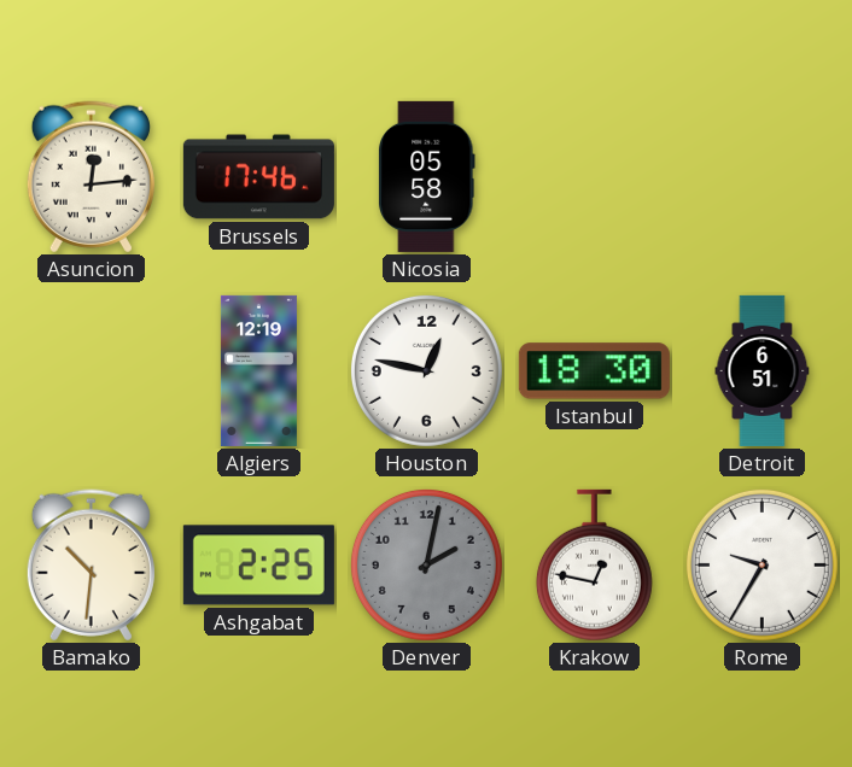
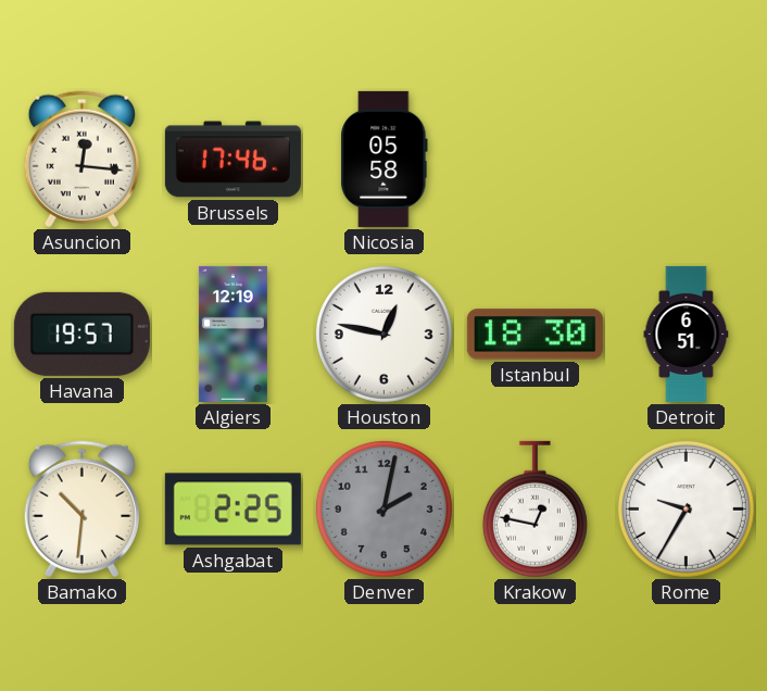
Asuncion: 12:14 -> 12:16
Havana: none -> 19:57
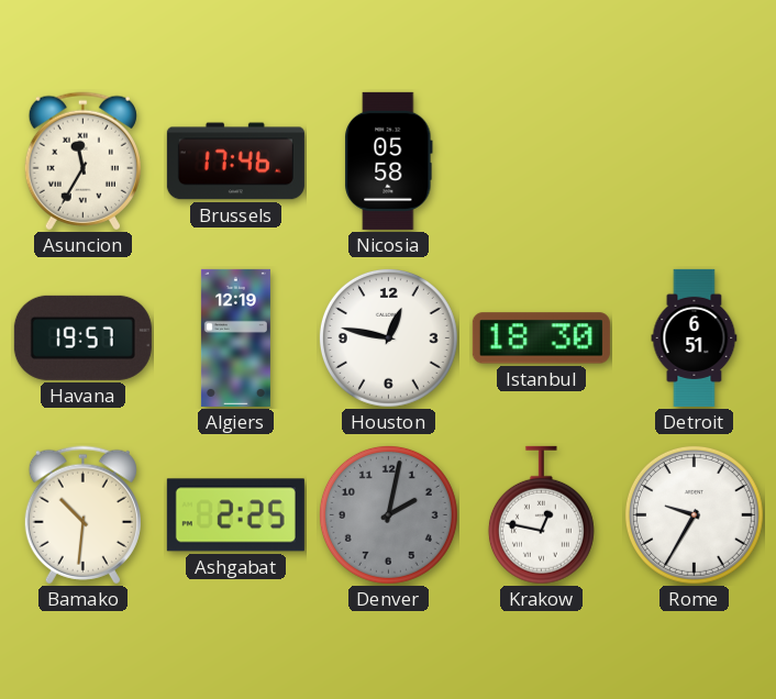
Asuncion: 12:16 -> 11:35
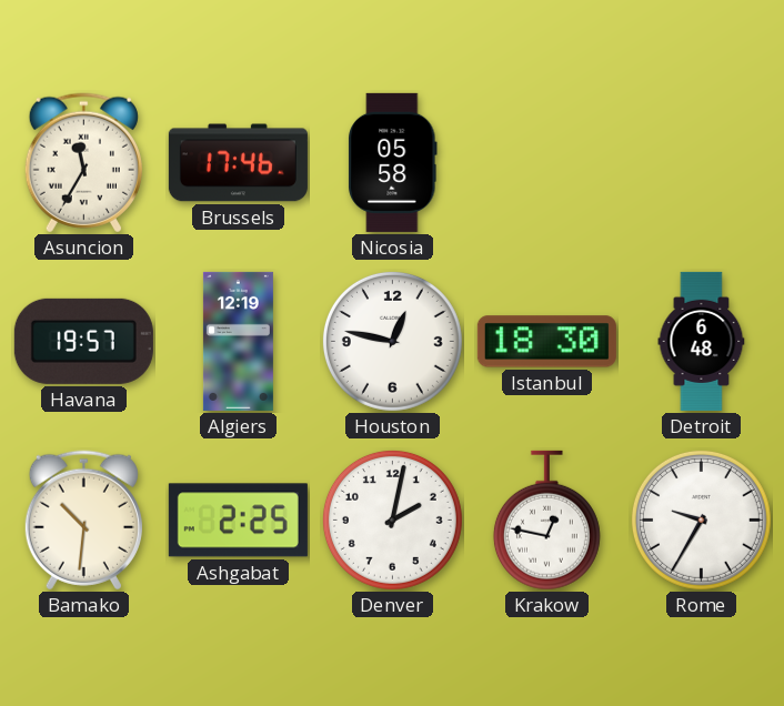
Detroit: 6:51 -> 6:48
Denver dial: grey -> white
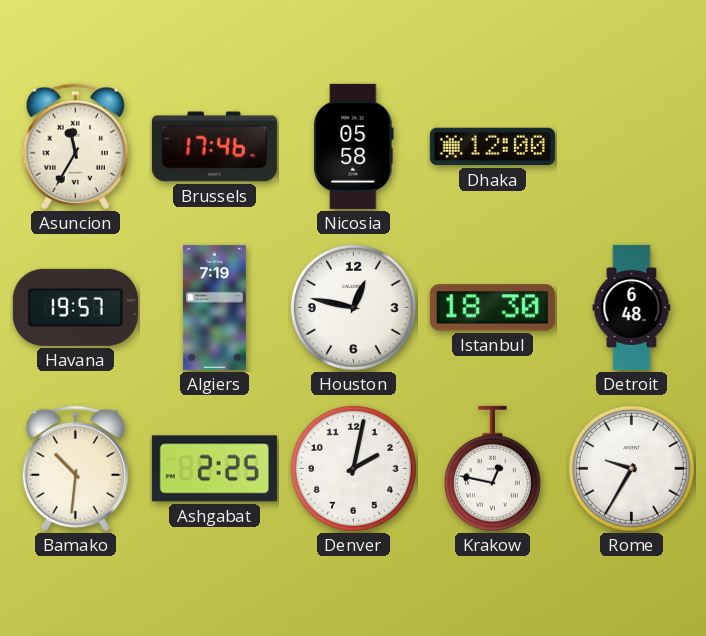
Dhaka: none -> 12:00
Algiers: 12:19 -> 7:19
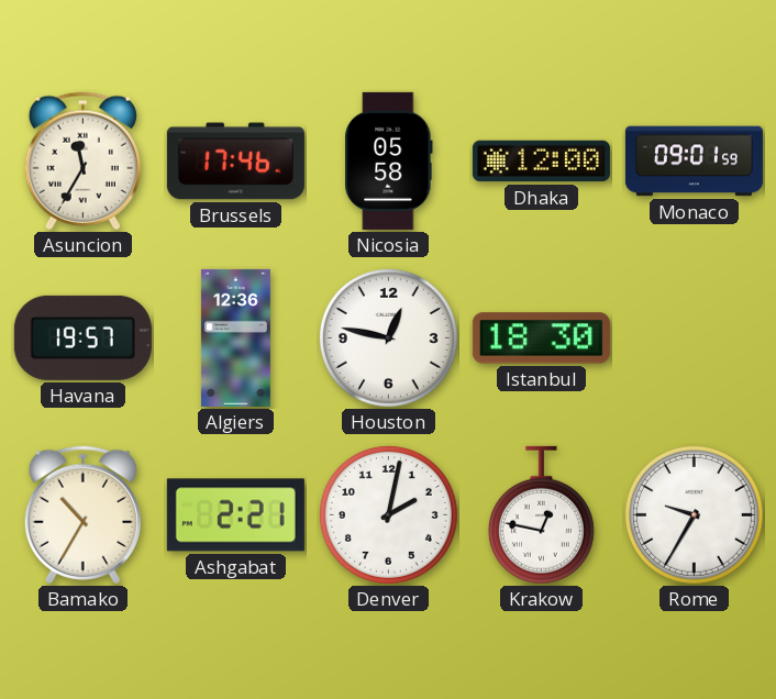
Monaco: none -> 09:01
Algiers: 7:19 -> 12:36
Detroit: 6:48 -> none
Bamako: 10:31 -> 10:35
Ashgabat: 2:25 -> 2:21
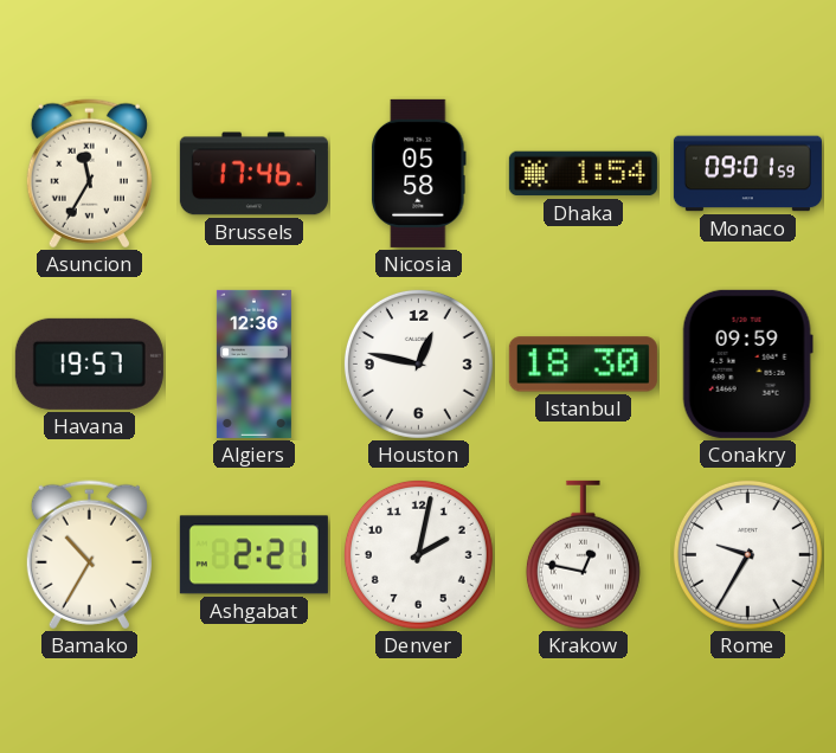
Dhaka: 12:00 -> 1:54
Conakry: none -> 09:59
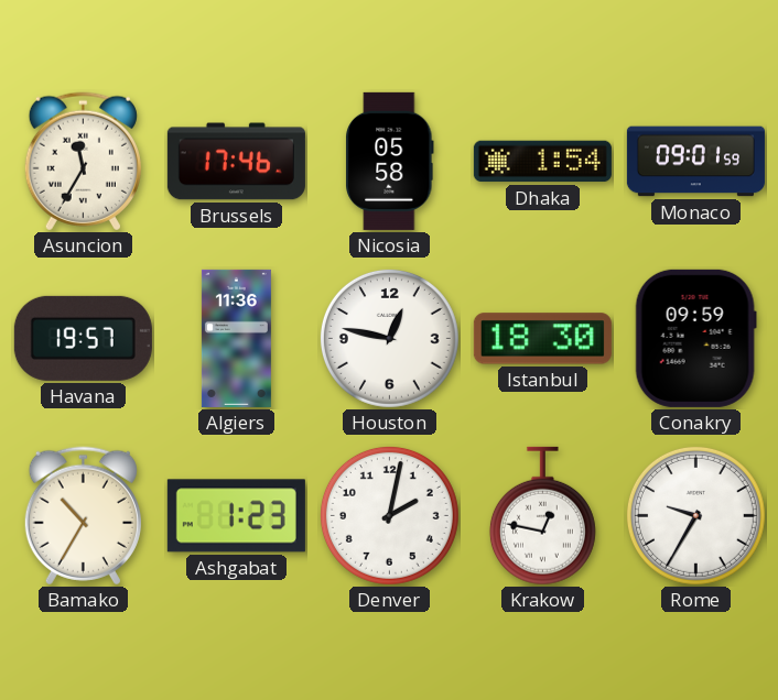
Algiers: 12:36 -> 11:36
Ashgabat: 2:21 -> 1:23
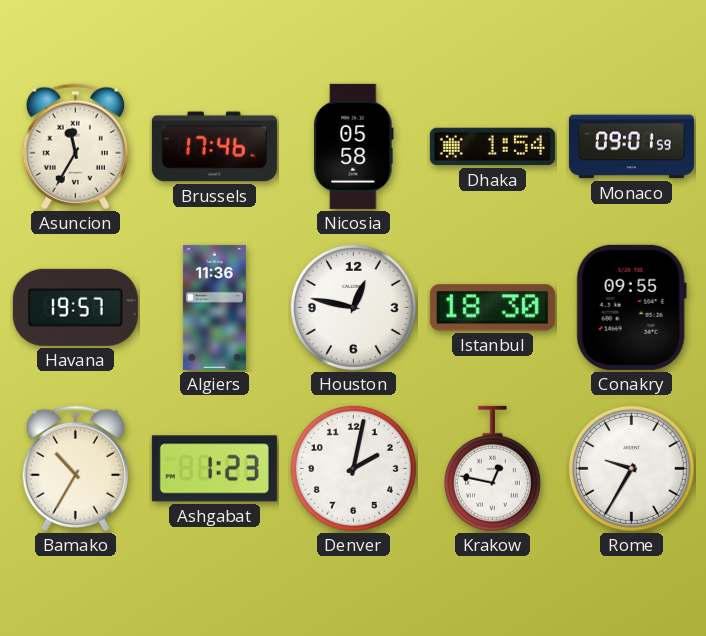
Conakry: 09:59 -> 09:55
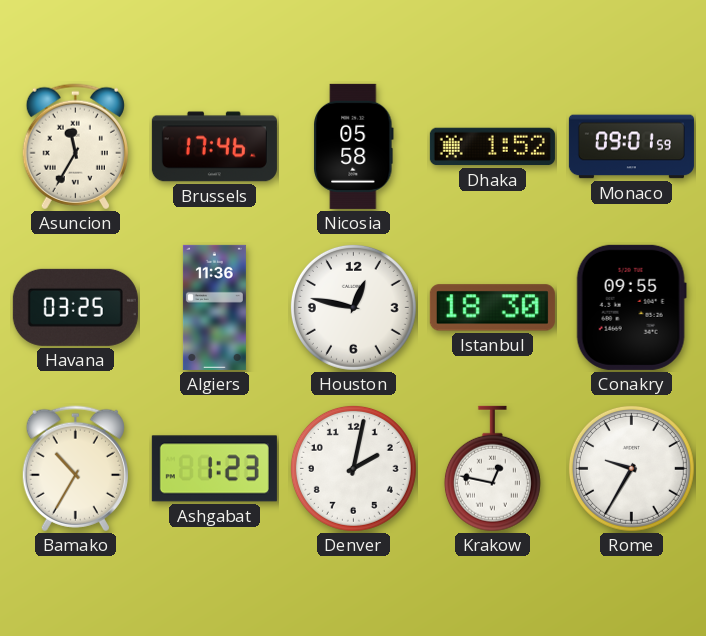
Dhaka: 1:54 -> 1:52
Havana: 19:57 -> 03:25
